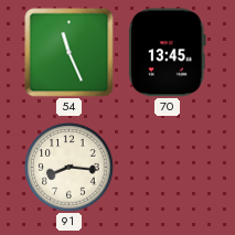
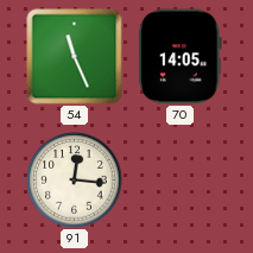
70: 13:45 -> 14:05
91: 8:16 -> 12:16
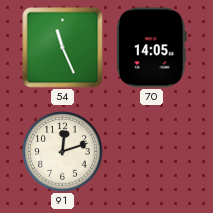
91: 12:16 -> 12:12
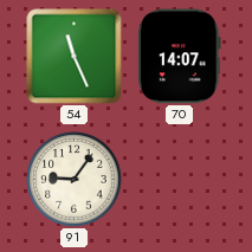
70: 14:05 -> 14:07
91: 12:12 -> 9:06
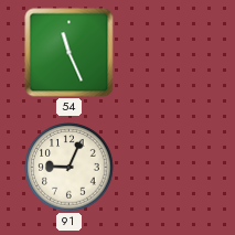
70: 14:07 -> none
91: 9:06 -> 9:04
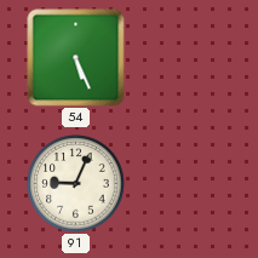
54: 11:26 -> 5:26
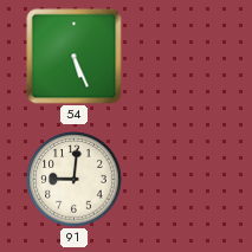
91: 9:04 -> 9:01
